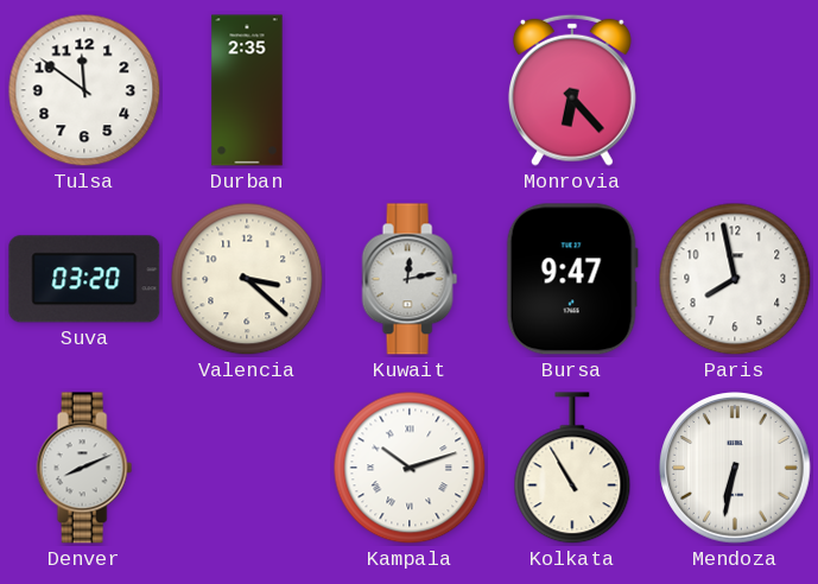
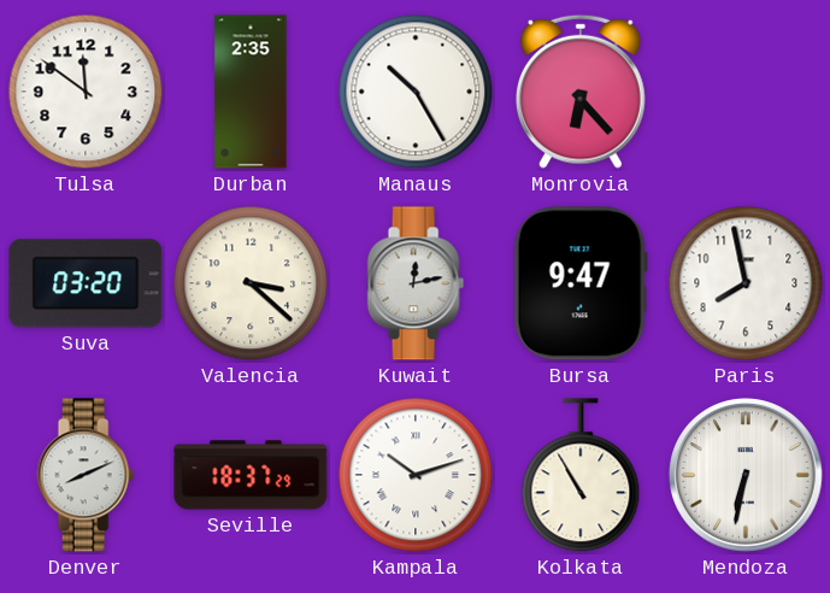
Manaus: none -> 10:25
Seville: none -> 18:37
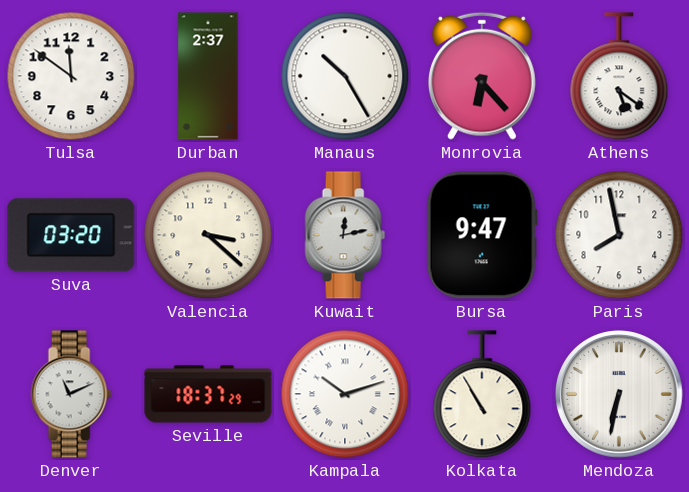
Durban: 2:35 -> 2:37
Athens: none -> 5:21
Denver: 8:11 -> 11:11
